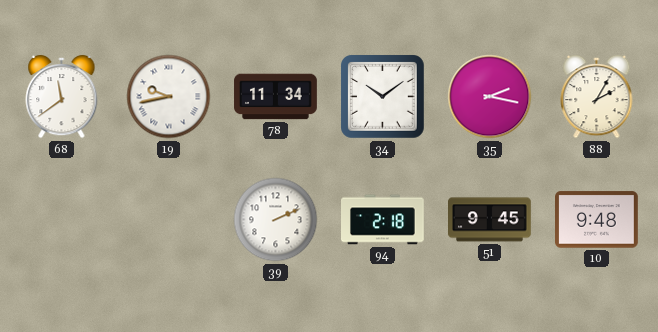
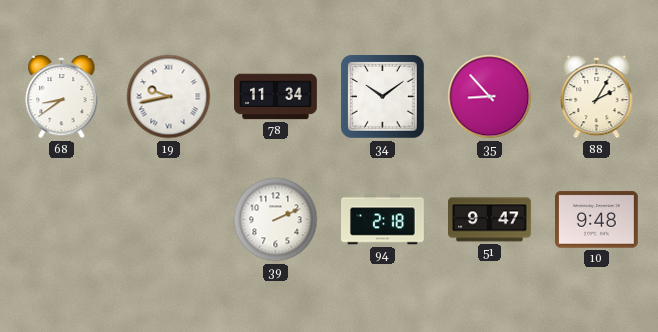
68: 11:39 -> 8:39
35: 2:17 -> 8:53
51: 9:45 -> 9:47
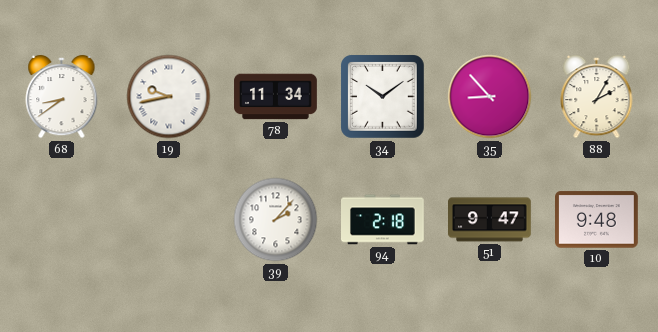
39: 2:11 -> 2:07
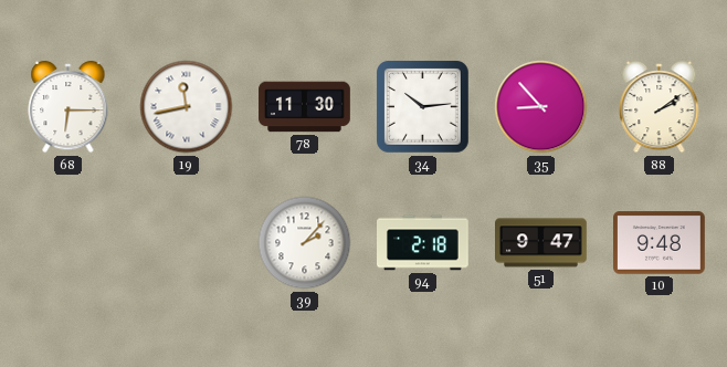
68: 8:39 -> 6:15
19: 9:43 -> 11:43
78: 11:34 -> 11:30
34: 10:09 -> 10:14
88: 2:05 -> 2:09
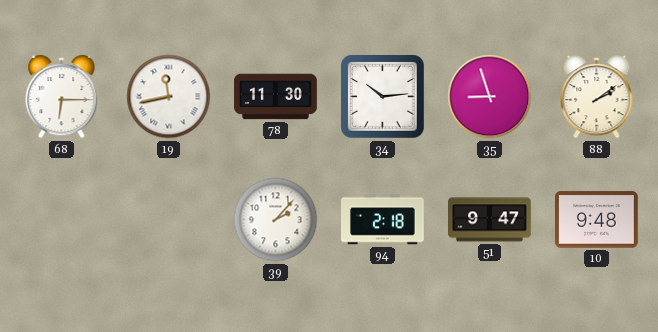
35: 8:53 -> 8:57
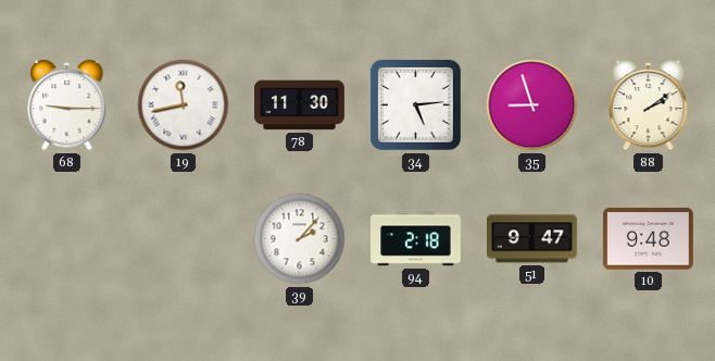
68: 6:15 -> 9:15
34: 10:14 -> 5:14
